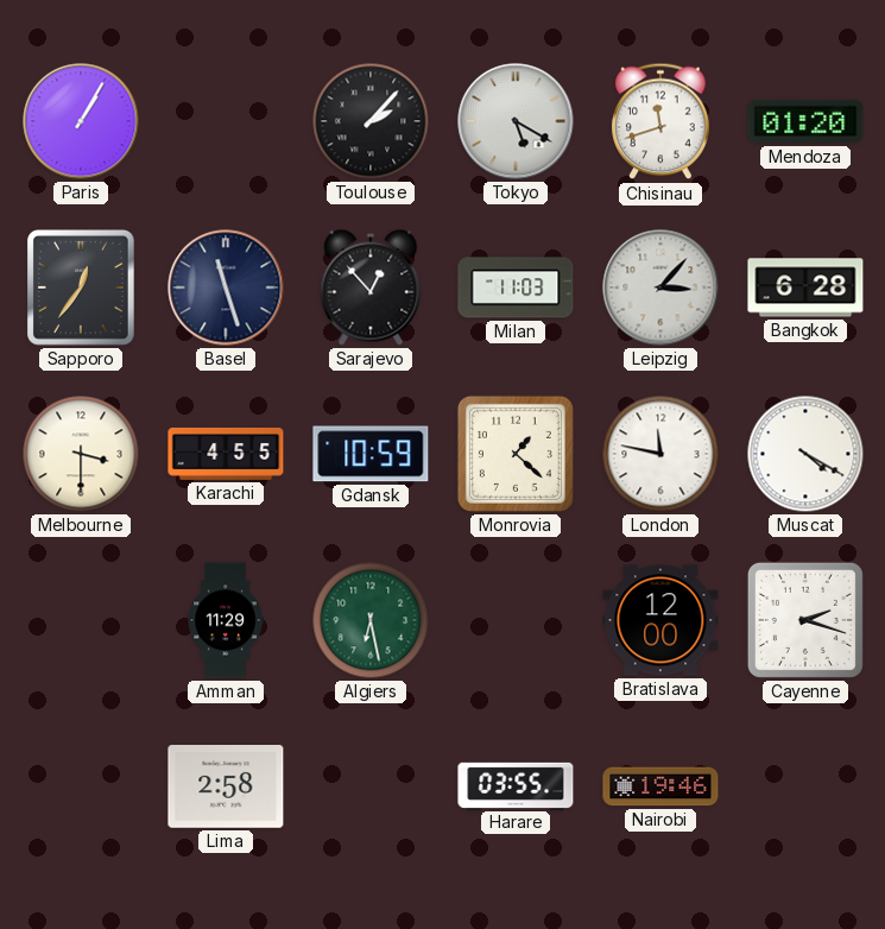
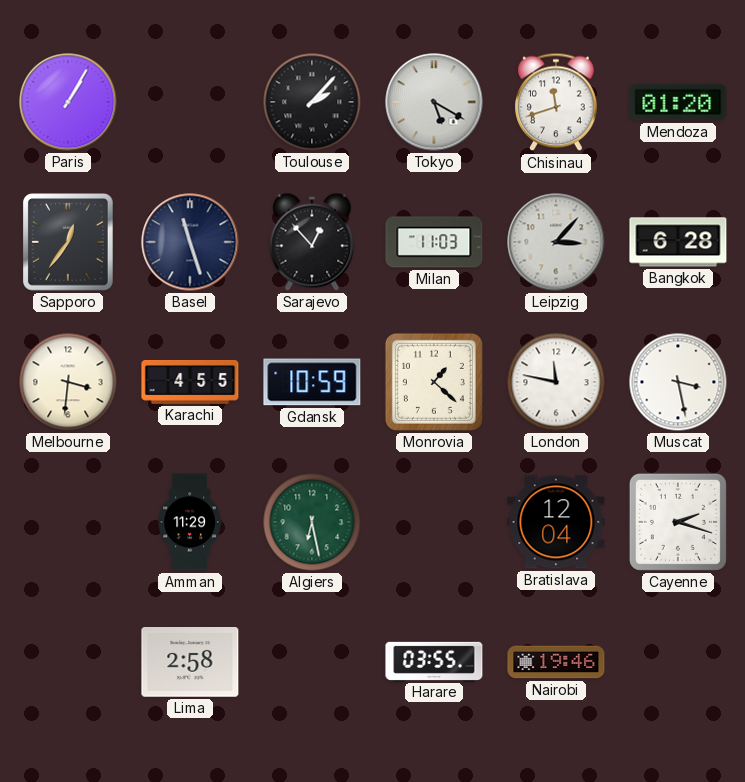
Melbourne: 3:30 -> 3:31
Muscat: 4:20 -> 3:28
Bratislava: 12:00 -> 12:04
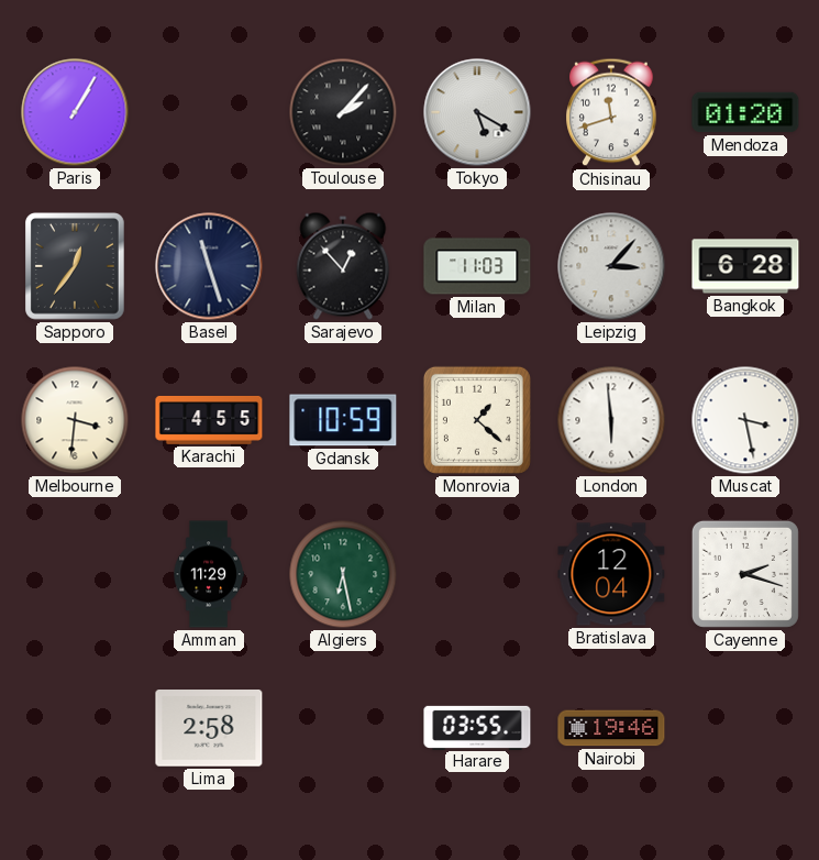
London: 11:47 -> 5:59
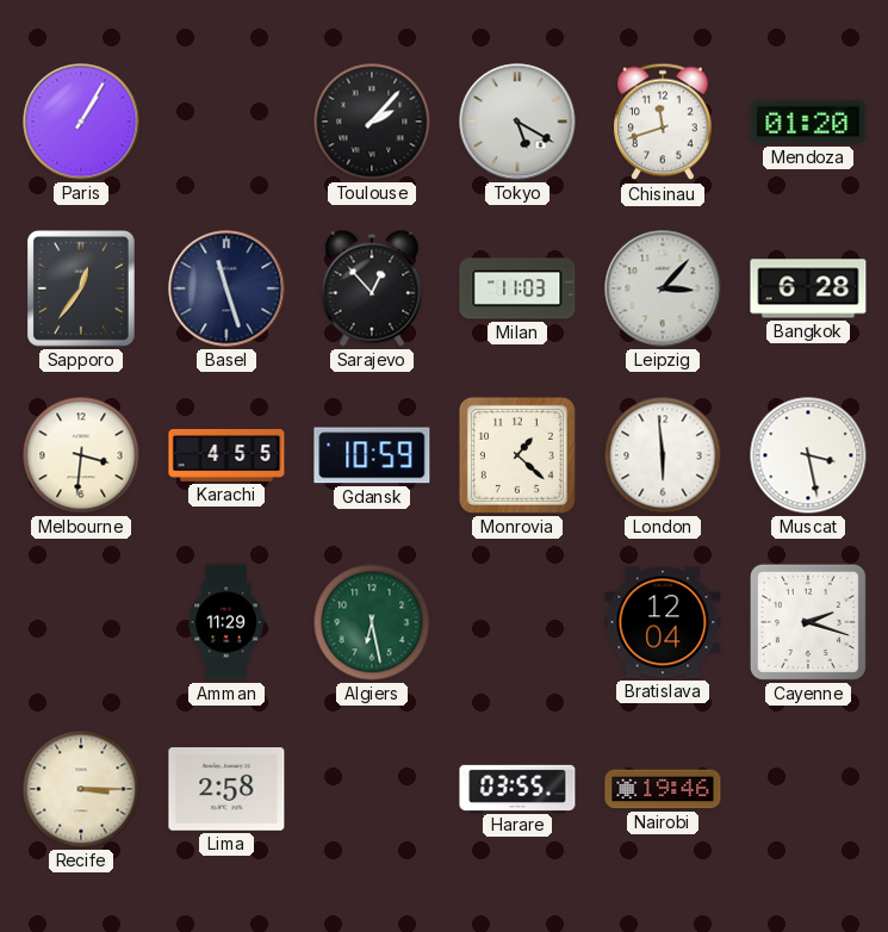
Recife: none -> 3:15
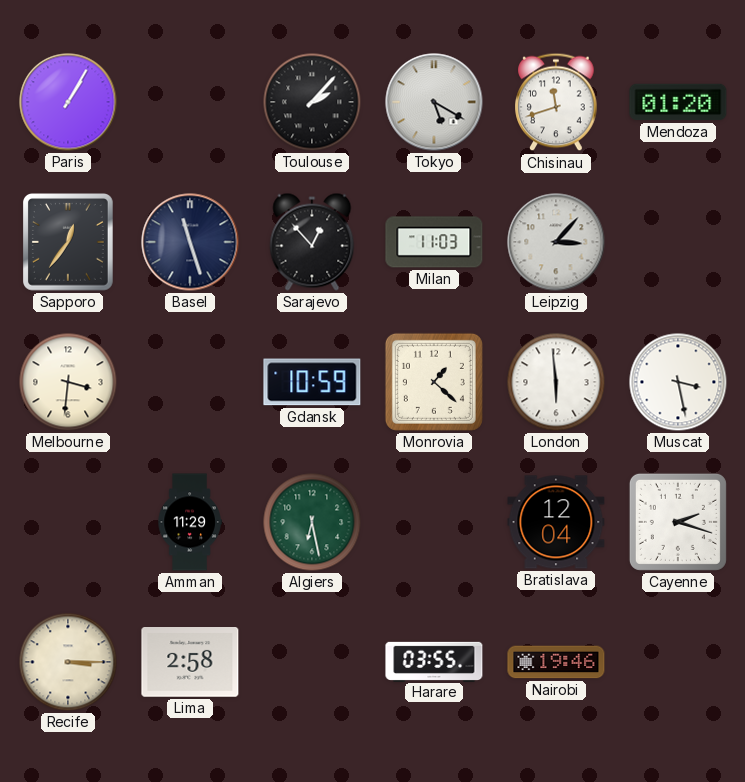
Bangkok: 6:28 -> none
Karachi: 4:55 -> none
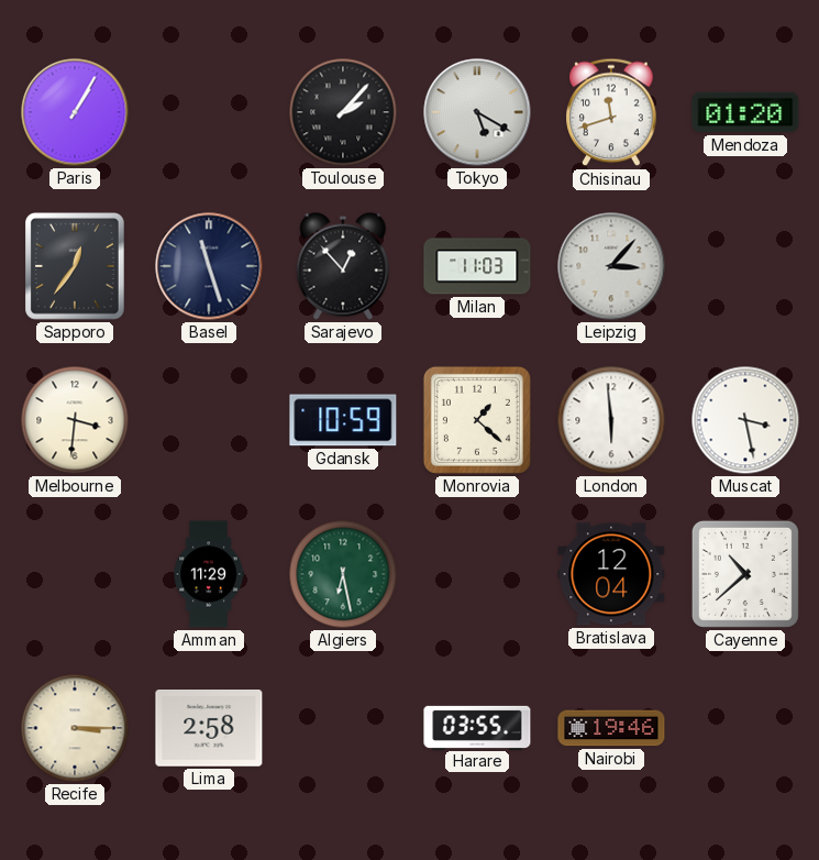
Cayenne: 2:18 -> 10:38
